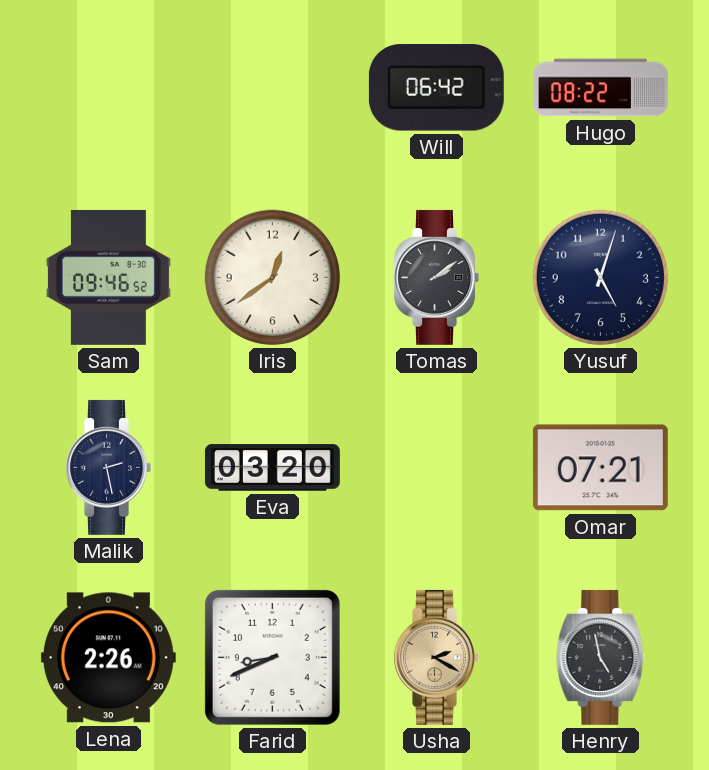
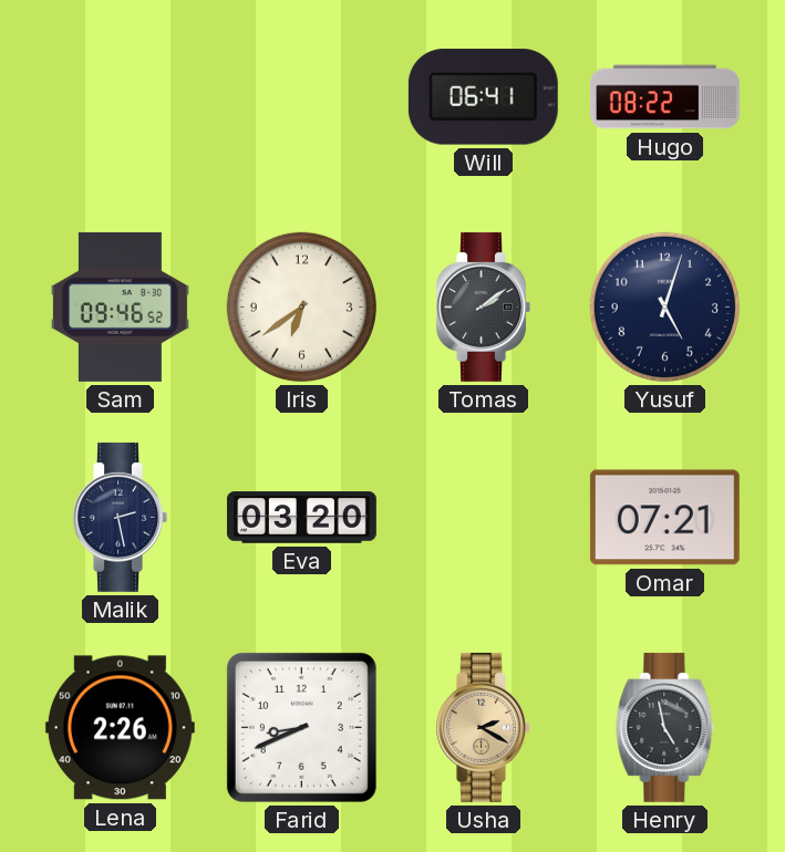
Will: 06:42 -> 06:41
Iris: 12:39 -> 6:39
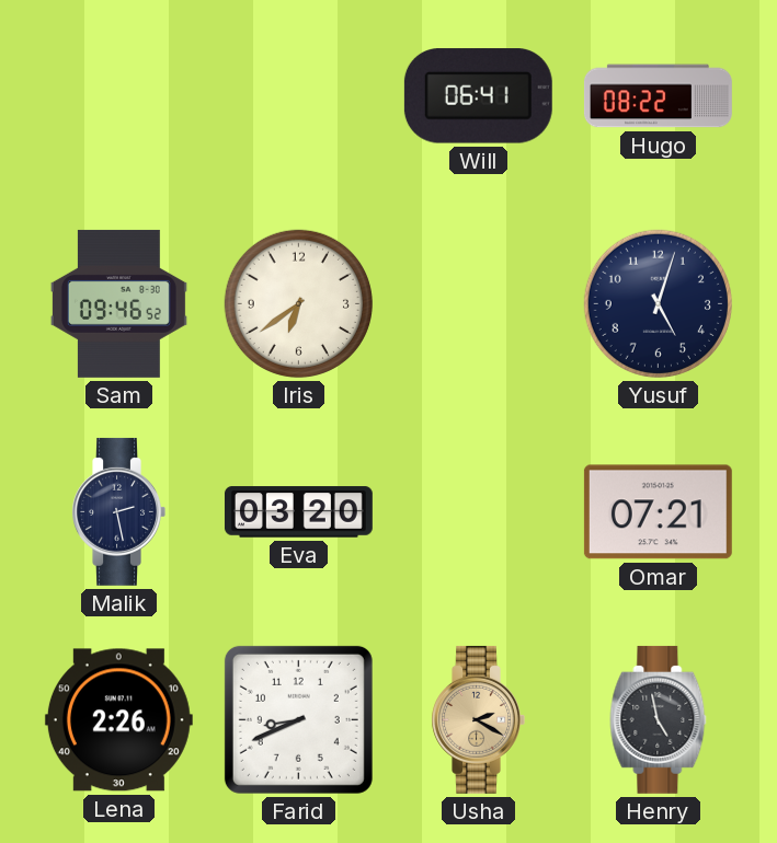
Tomas: 2:09 -> none
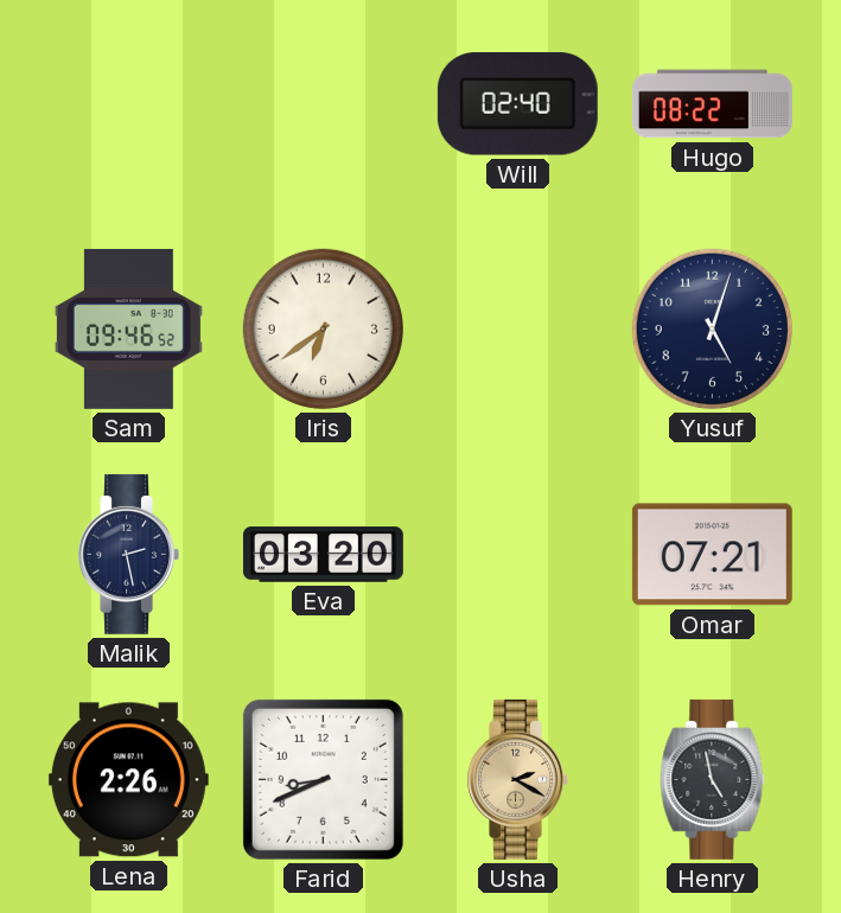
Will: 06:41 -> 02:40
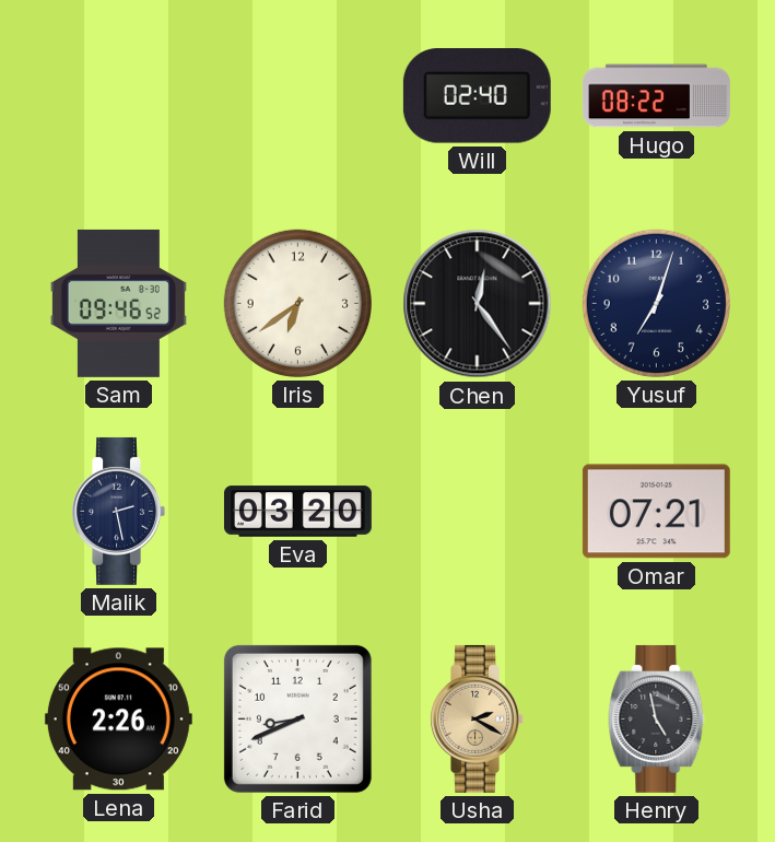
Chen: none -> 12:24
Yusuf: 5:03 -> 7:03
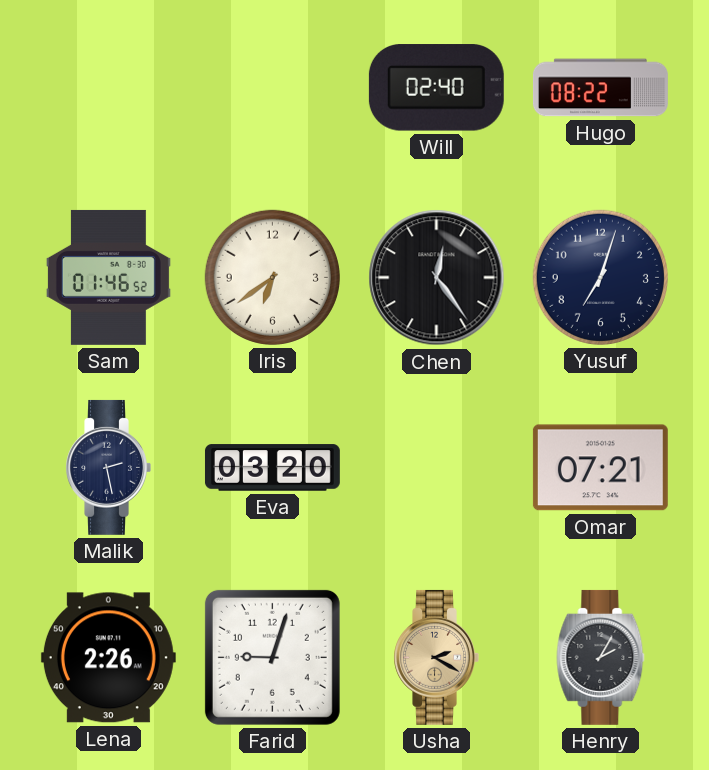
Sam: 09:46 -> 01:46
Farid: 8:41 -> 9:03
Henry: 4:58 -> 2:05
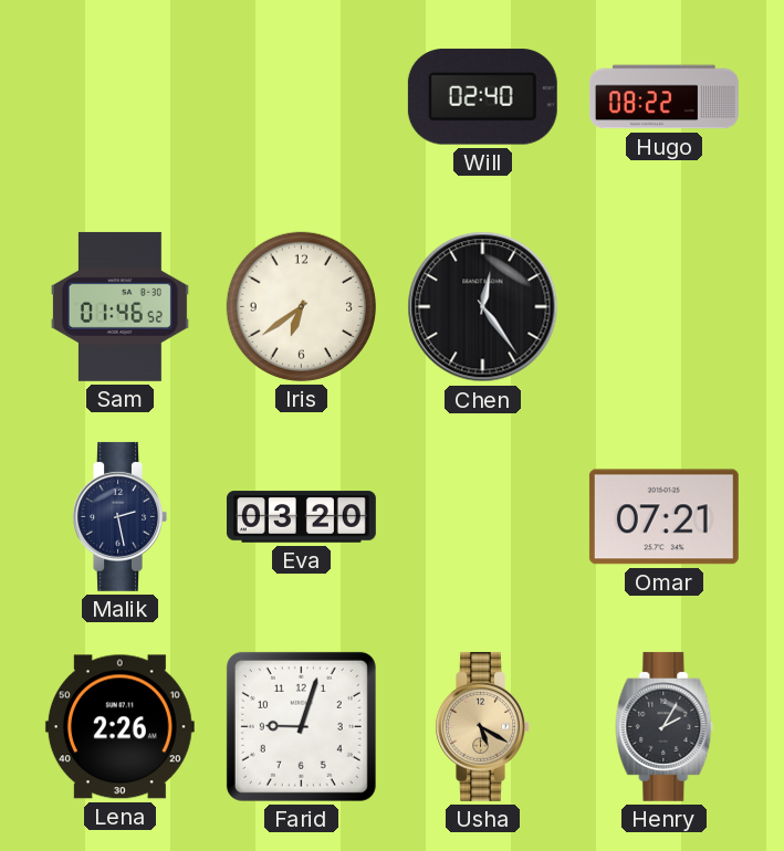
Yusuf: 7:03 -> none
Usha: 2:20 -> 5:20
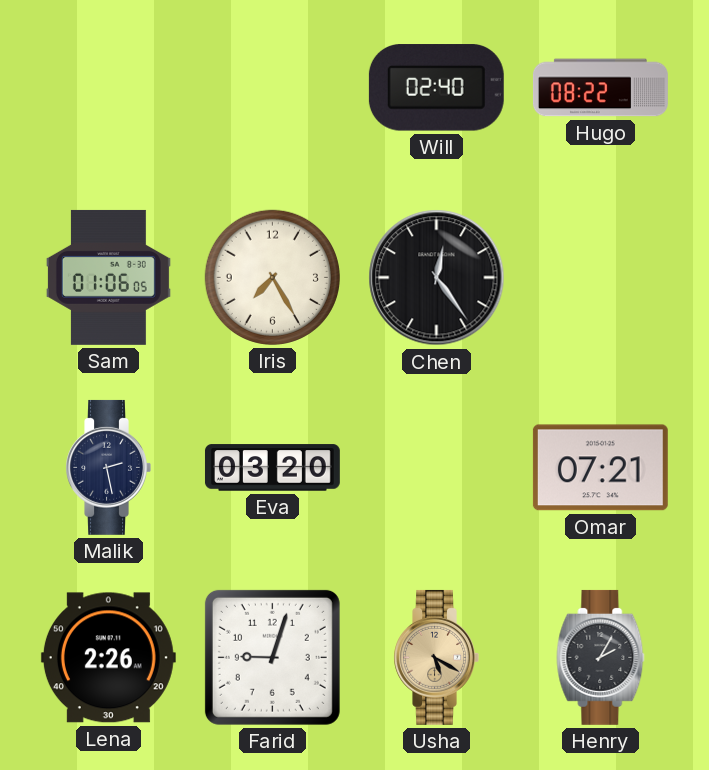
Sam: 01:46 -> 01:06
Iris: 6:39 -> 7:25
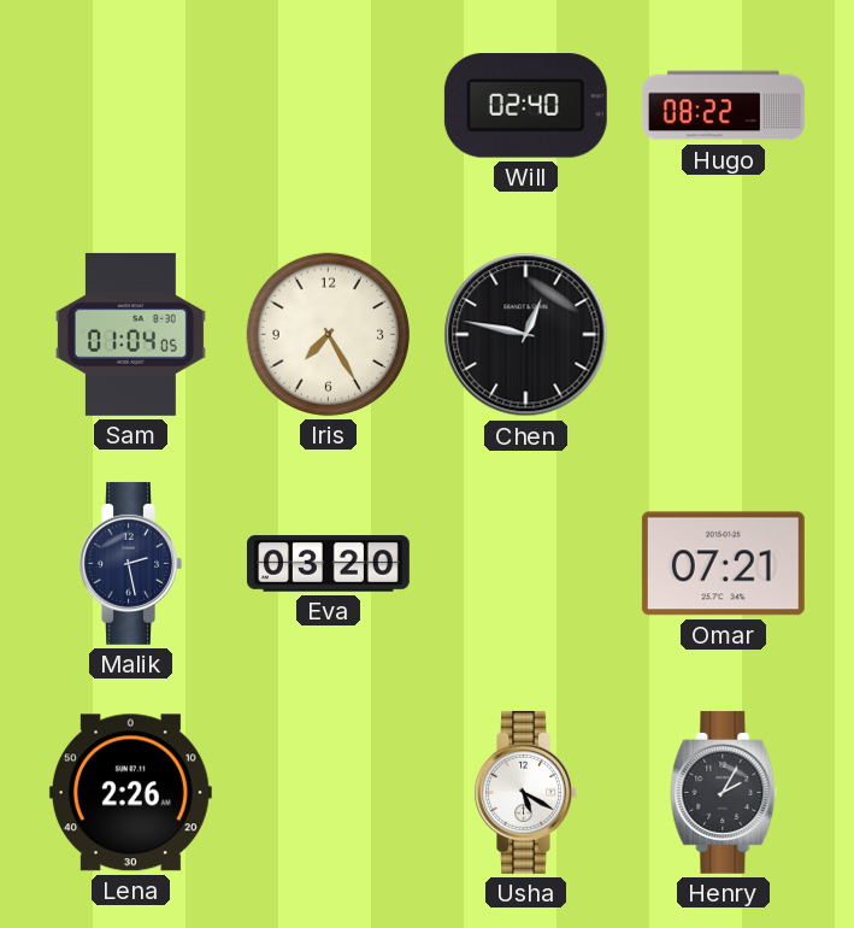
Sam: 01:06 -> 01:04
Chen: 12:24 -> 12:47
Farid: 9:03 -> none
Usha dial: champagne -> white
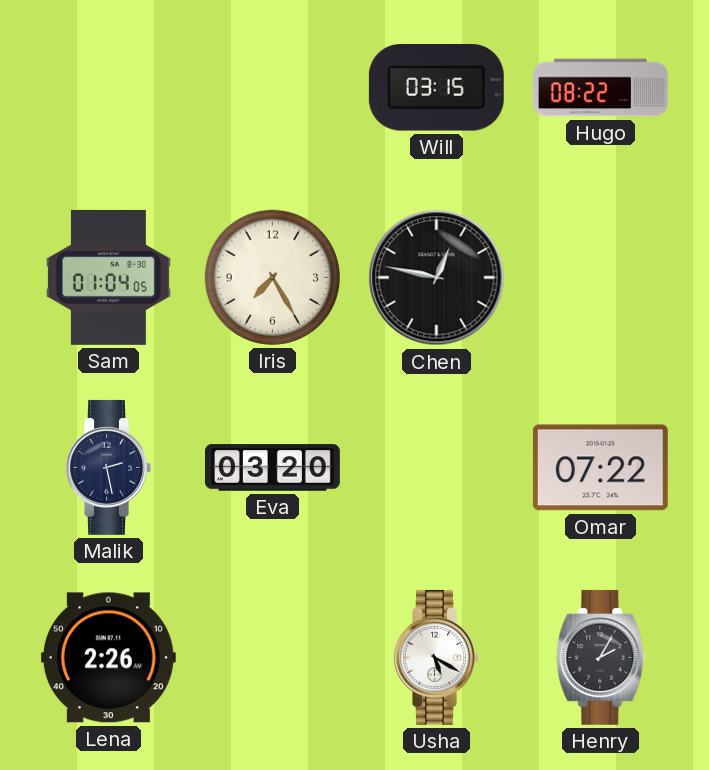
Will: 02:40 -> 03:15
Omar: 07:21 -> 07:22
